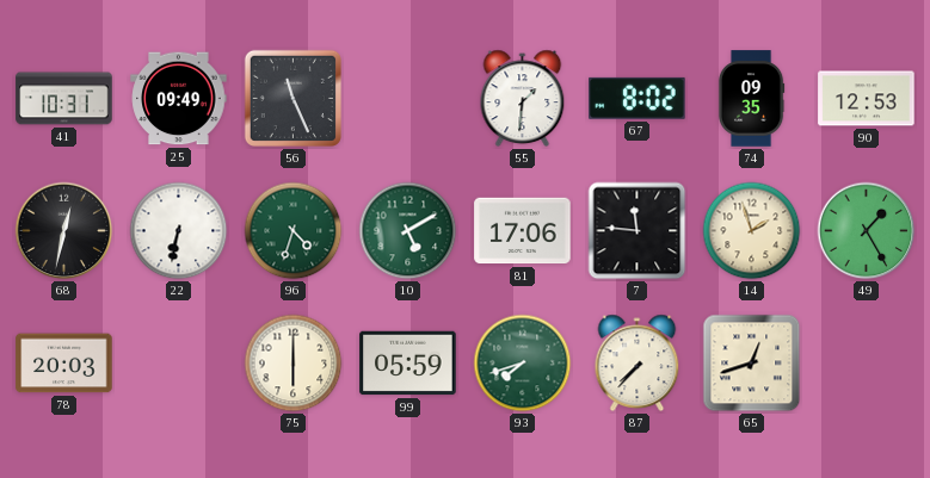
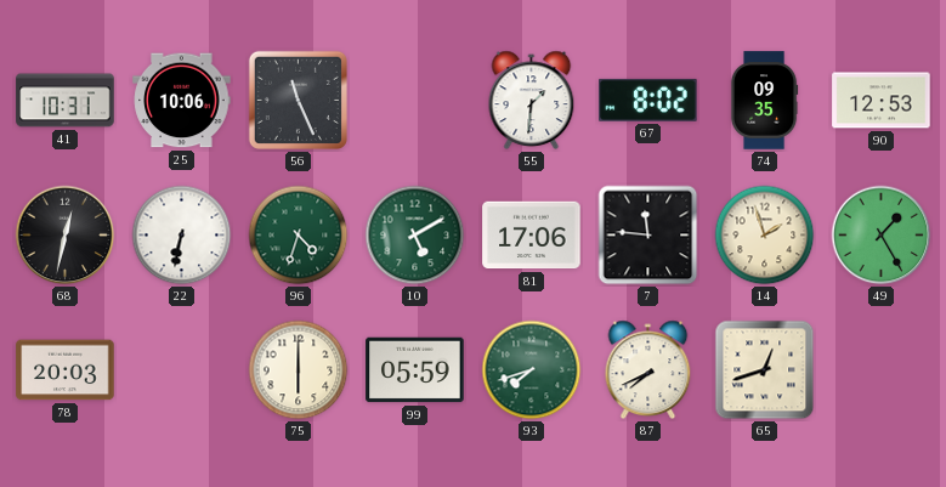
25: 09:49 -> 10:06
87: 7:37 -> 7:41
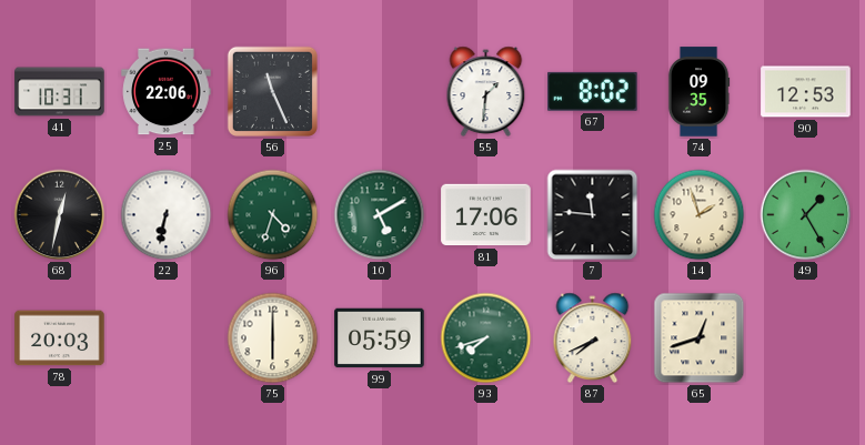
25: 10:06 -> 22:06
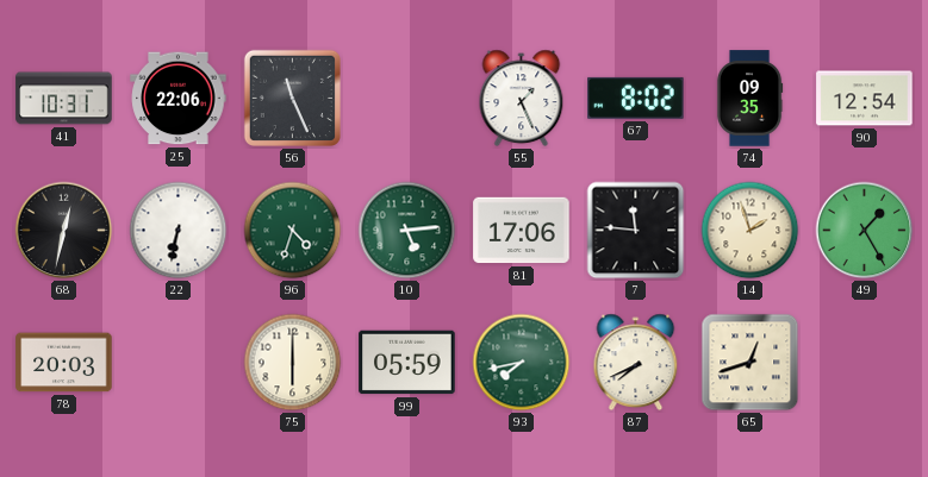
55: 1:31 -> 1:26
90: 12:53 -> 12:54
10: 5:10 -> 5:14
93: 7:42 -> 7:43
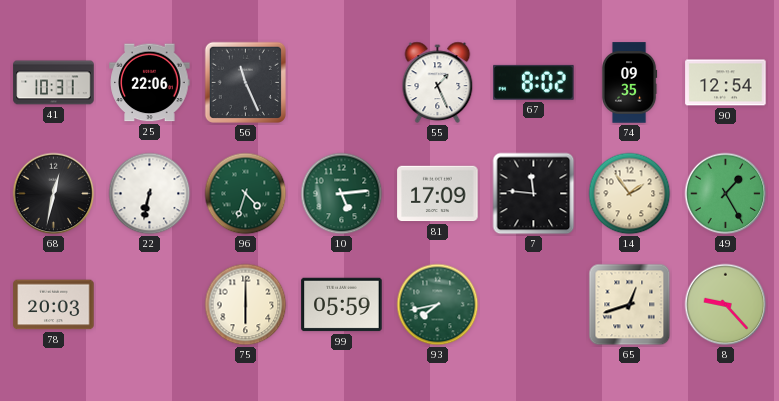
81: 17:06 -> 17:09
14: 1:57 -> 1:54
87: 7:41 -> none
8: none -> 9:23
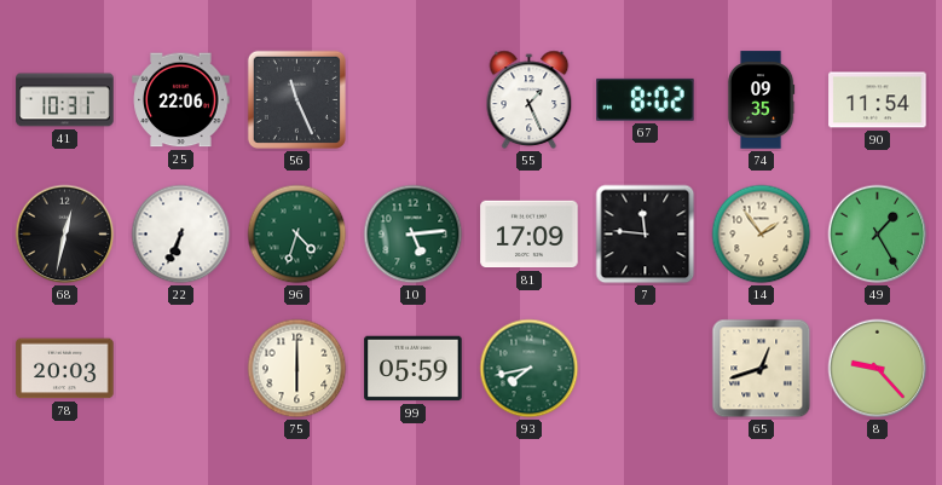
90: 12:54 -> 11:54
22: 6:32 -> 6:34
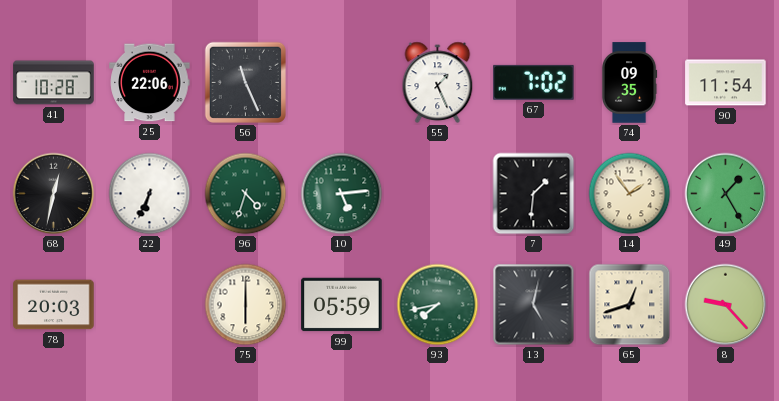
41: 10:31 -> 10:28
67: 8:02 -> 7:02
81: 17:09 -> none
7: 11:46 -> 1:31
13: none -> 5:02
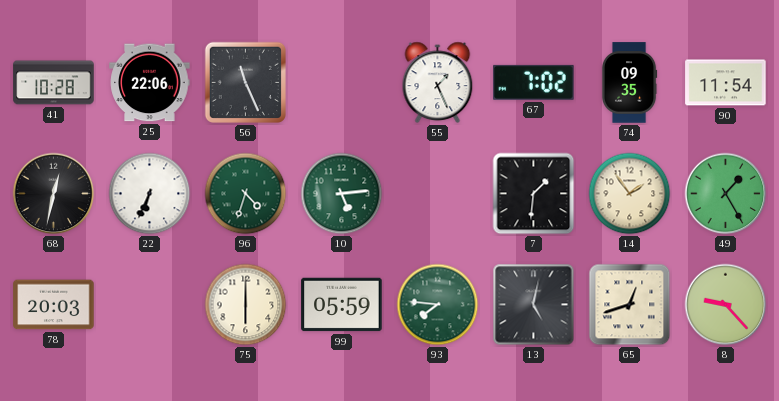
93: 7:43 -> 7:46
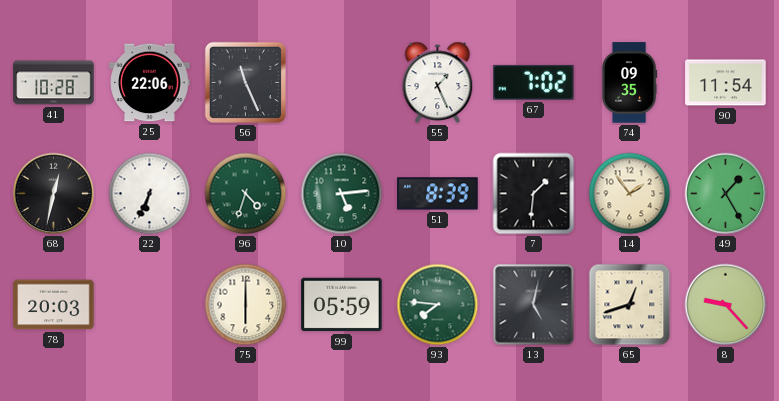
51: none -> 8:39
